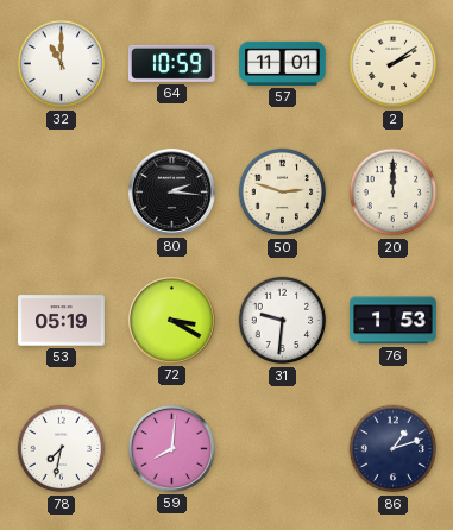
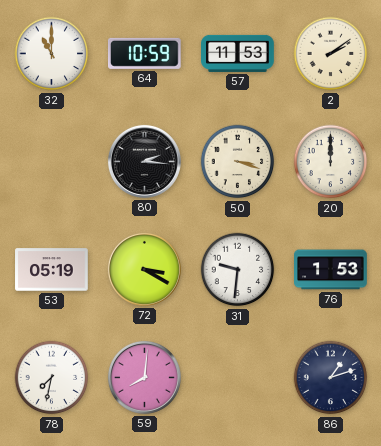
57: 11:01 -> 11:53
50: 2:48 -> 3:18
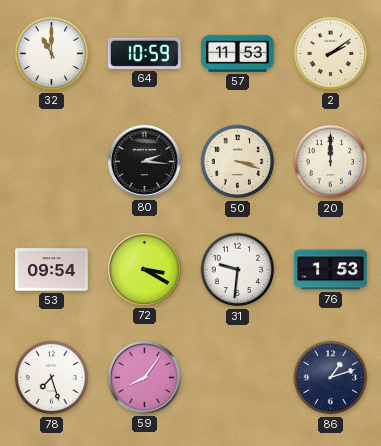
53: 05:19 -> 09:54
78: 7:32 -> 7:27
59: 8:01 -> 8:06
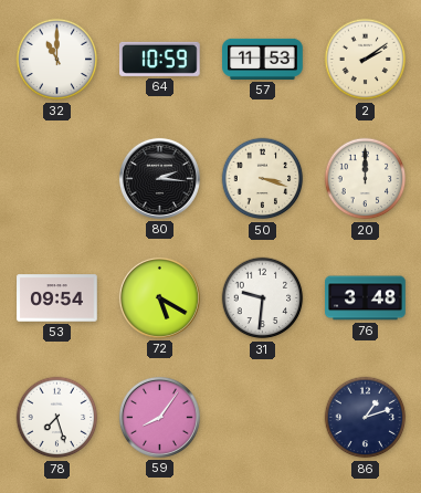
72: 3:20 -> 5:20
76: 1:53 -> 3:48
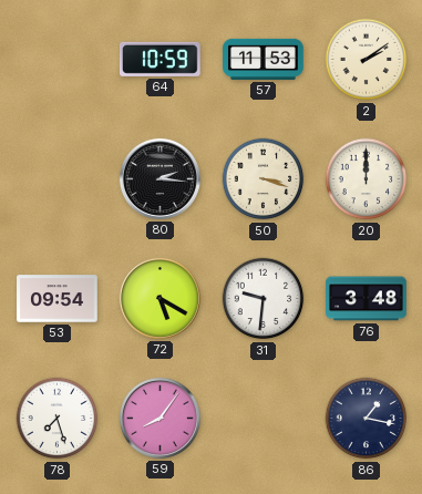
32: 11:00 -> none
86: 1:12 -> 1:17
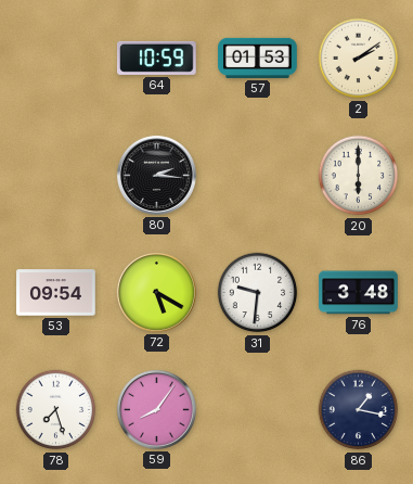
57: 11:53 -> 01:53
50: 3:18 -> none
20: 12:00 -> 6:00
